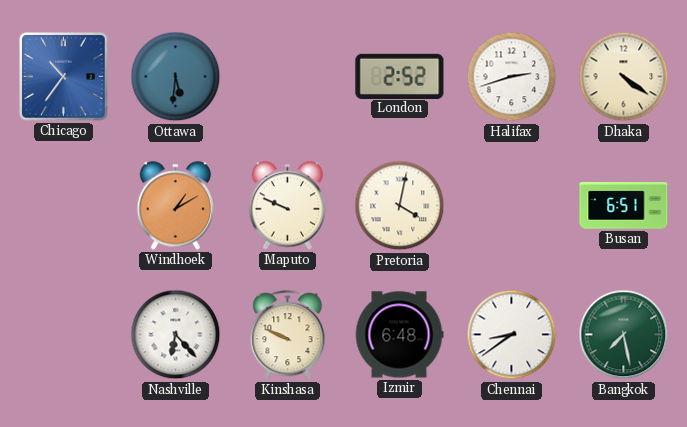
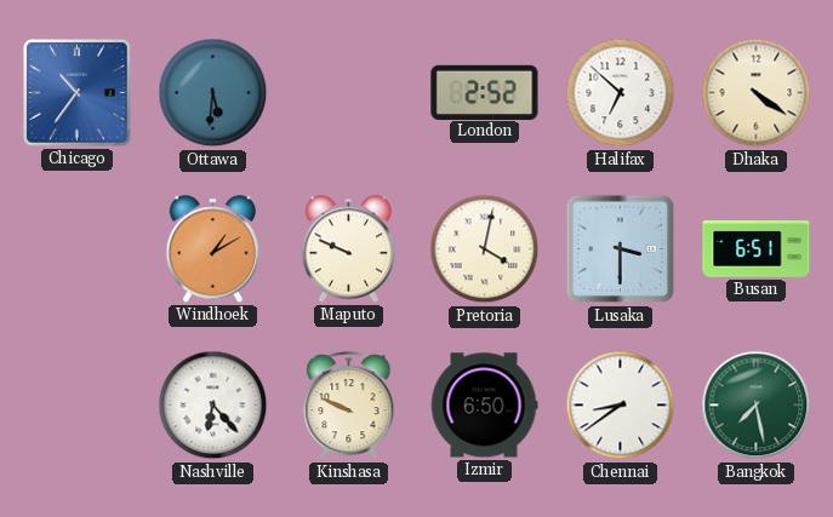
Halifax: 2:42 -> 6:52
Lusaka: none -> 3:30
Izmir: 6:48 -> 6:50
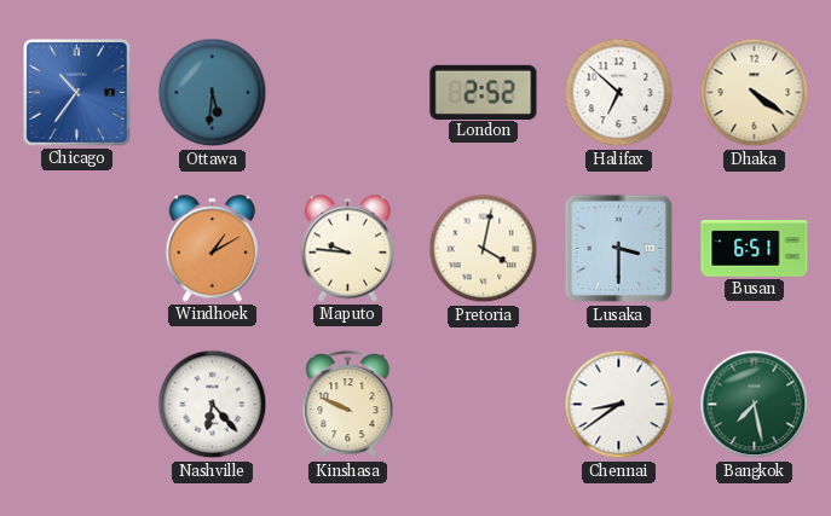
Maputo: 9:49 -> 9:46
Izmir: 6:50 -> none
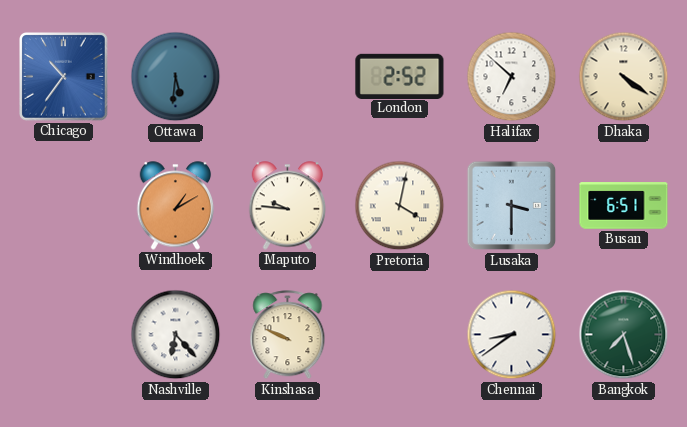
Bangkok: 7:28 -> 7:27
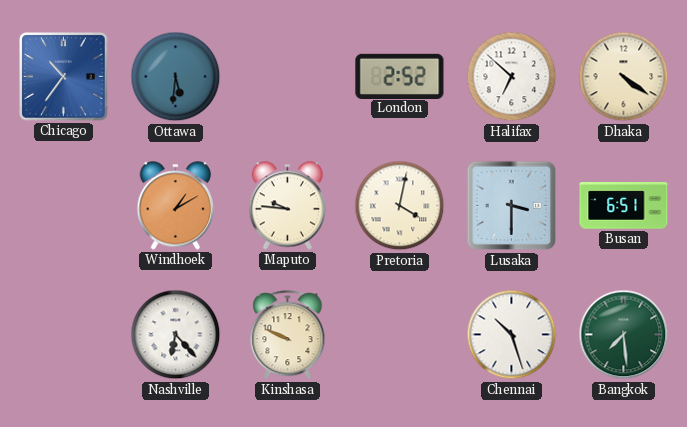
Chennai: 8:39 -> 10:27
Bangkok: 7:27 -> 7:29
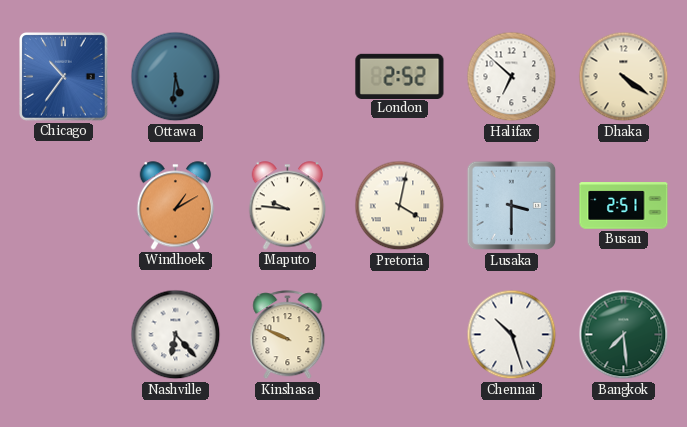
Busan: 6:51 -> 2:51
